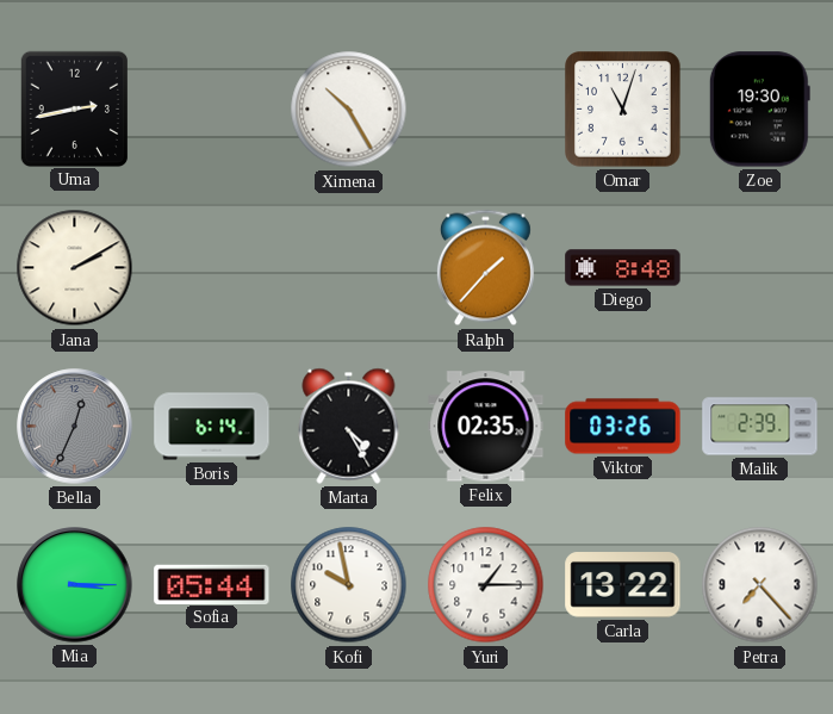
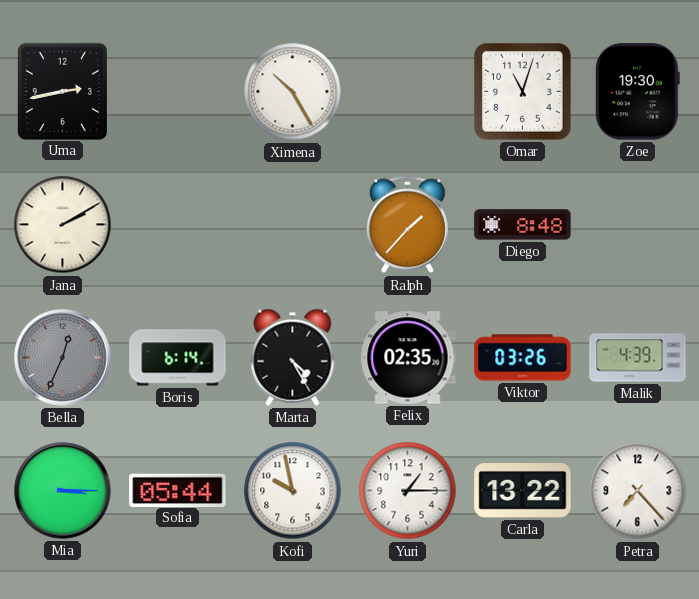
Malik: 2:39 -> 4:39
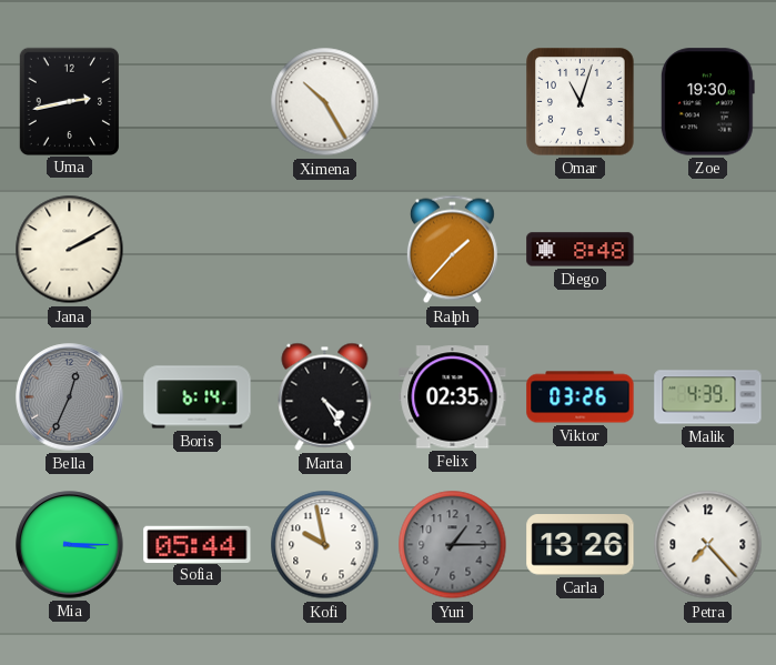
Yuri dial: white -> grey
Carla: 13:22 -> 13:26
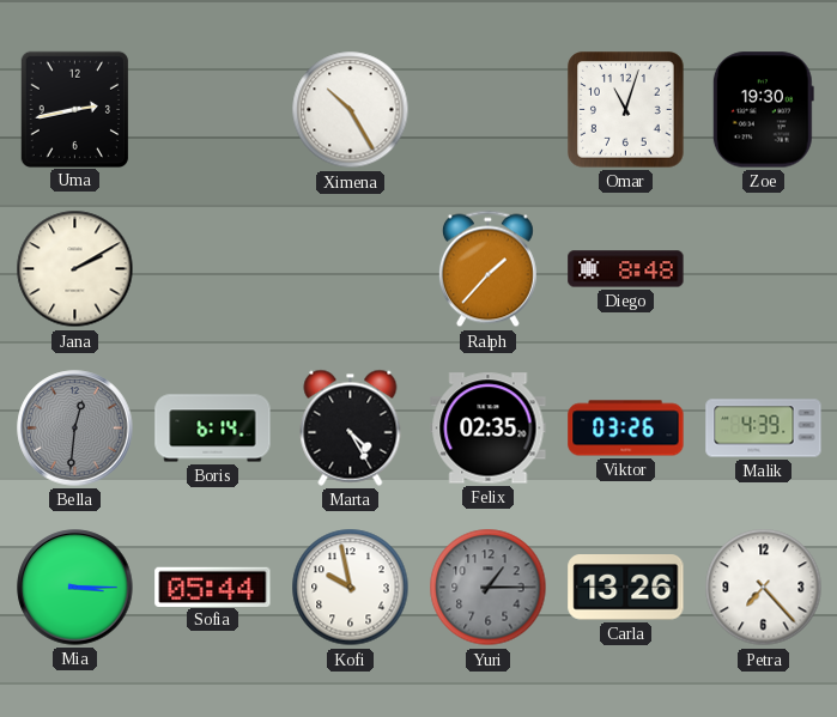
Bella: 12:34 -> 12:31
